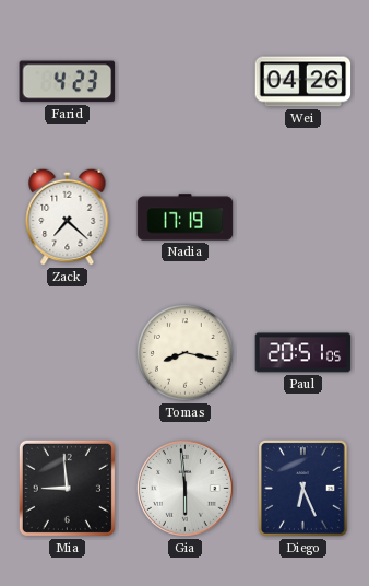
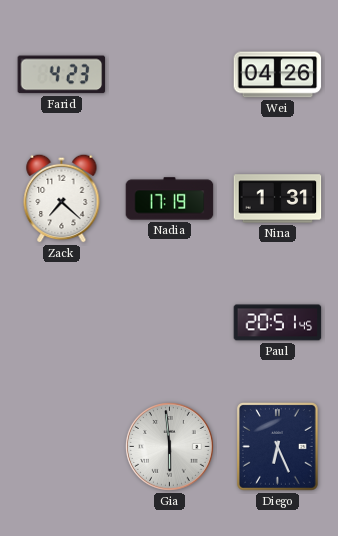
Nina: none -> 1:31
Tomas: 8:17 -> none
Paul: 20:51:05 -> 20:51:45
Mia: 8:59 -> none
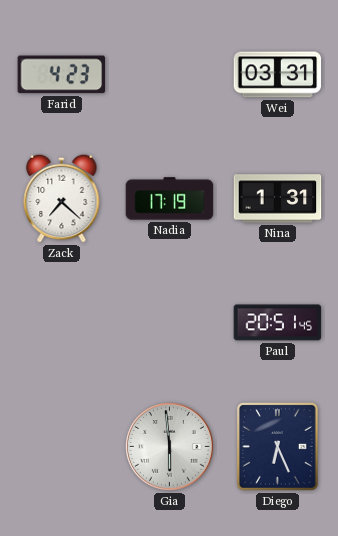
Wei: 04:26 -> 03:31
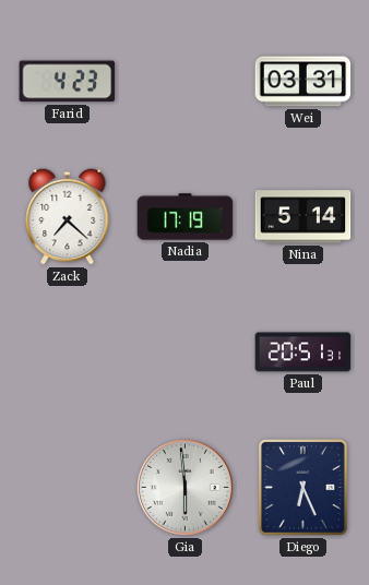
Nina: 1:31 -> 5:14
Paul: 20:51:45 -> 20:51:31
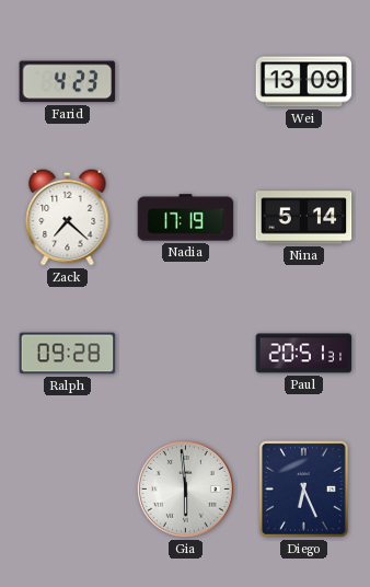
Wei: 03:31 -> 13:09
Ralph: none -> 09:28
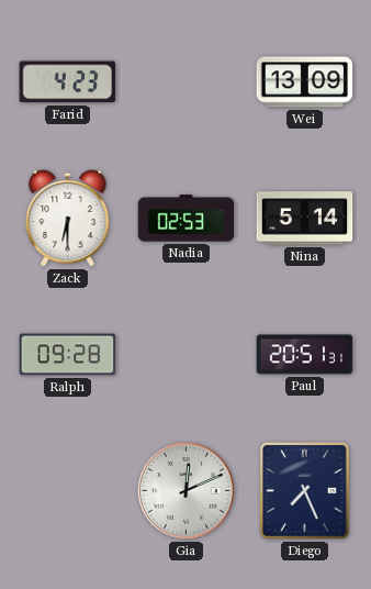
Zack: 7:22 -> 6:30
Nadia: 17:19 -> 02:53
Gia: 5:59 -> 12:11
Diego: 6:26 -> 7:26
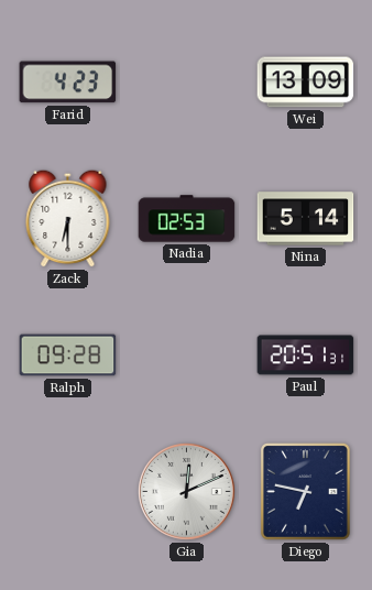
Diego: 7:26 -> 6:47
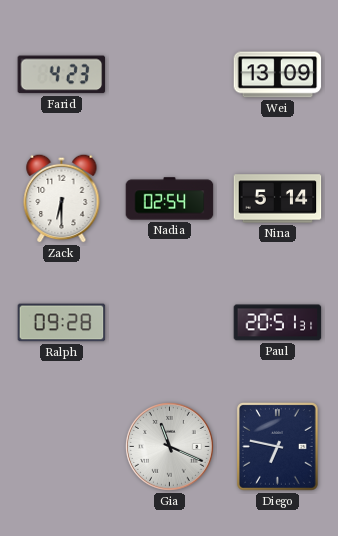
Nadia: 02:53 -> 02:54
Gia: 12:11 -> 11:19
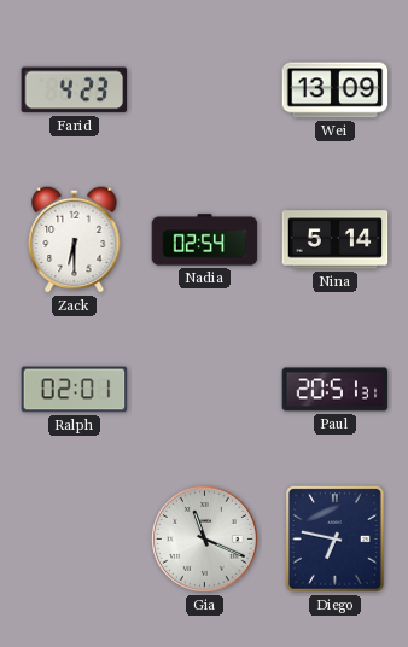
Ralph: 09:28 -> 02:01
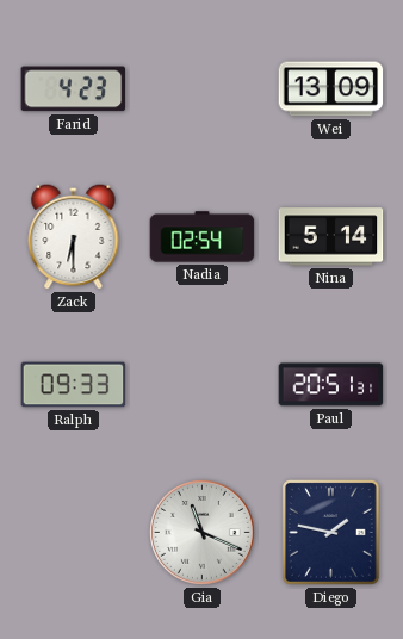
Ralph: 02:01 -> 09:33
Diego: 6:47 -> 1:47
